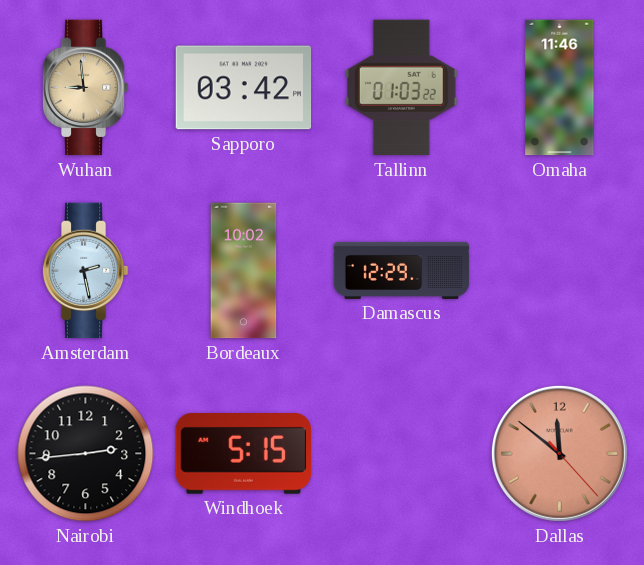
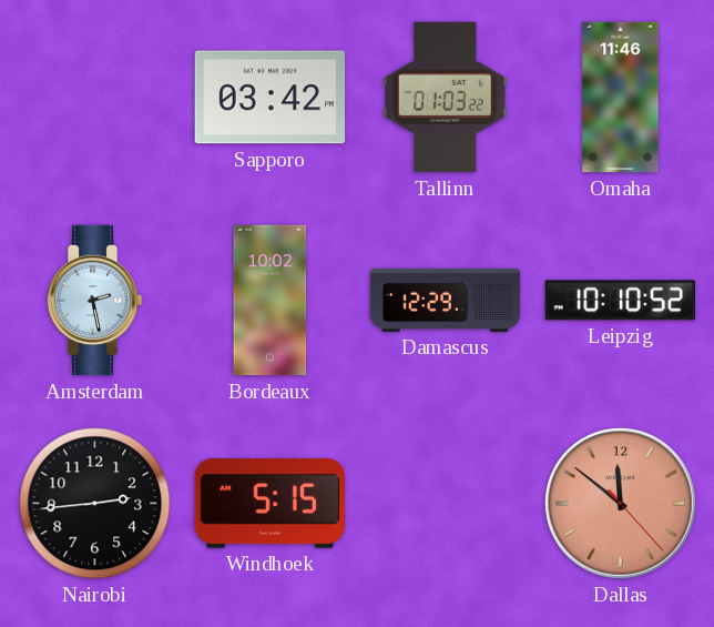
Wuhan: 8:59 -> none
Leipzig: none -> 10:10
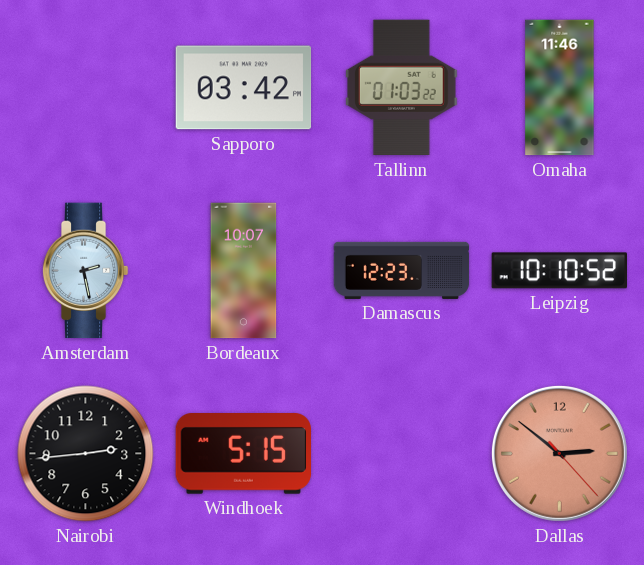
Bordeaux: 10:02 -> 10:07
Damascus: 12:29 -> 12:23
Dallas: 11:51 -> 2:51
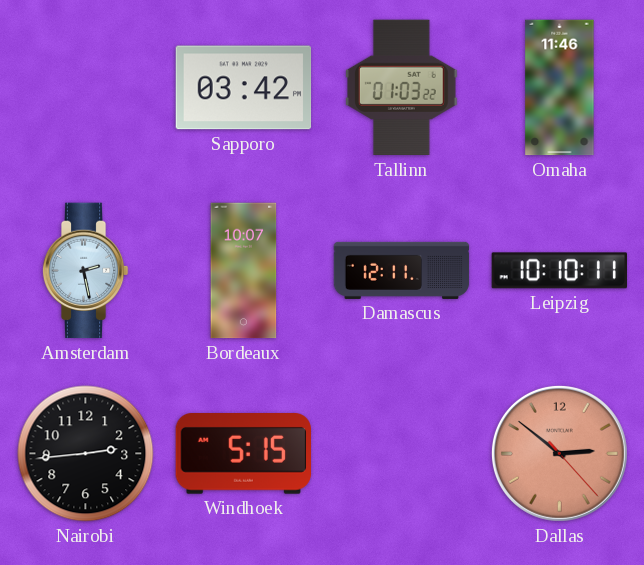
Damascus: 12:23 -> 12:11
Leipzig: 10:10:52 -> 10:10:11
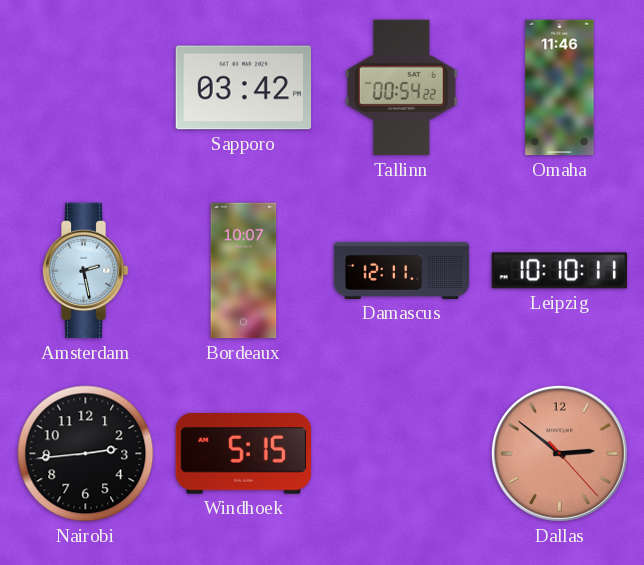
Tallinn: 01:03 -> 00:54
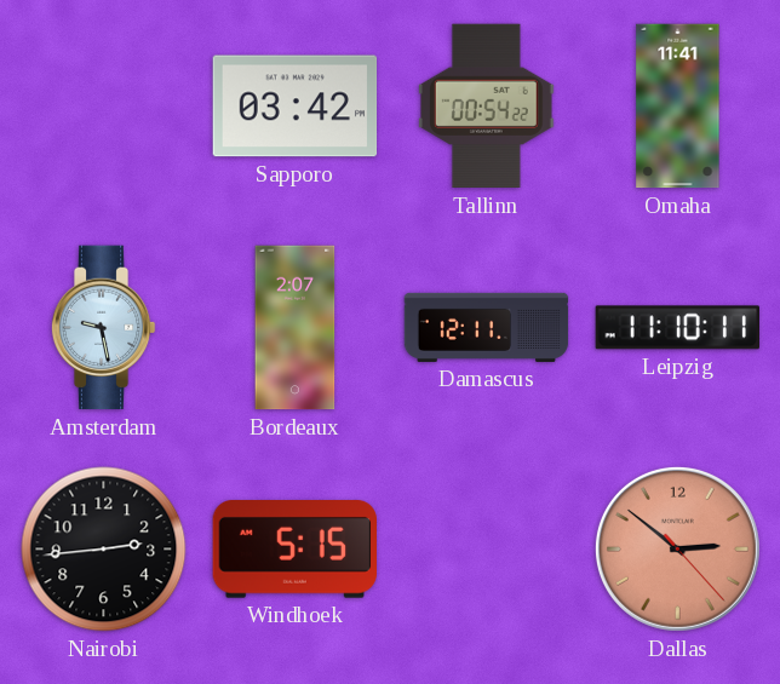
Omaha: 11:46 -> 11:41
Amsterdam: 2:28 -> 9:28
Bordeaux: 10:07 -> 2:07
Leipzig: 10:10 -> 11:10
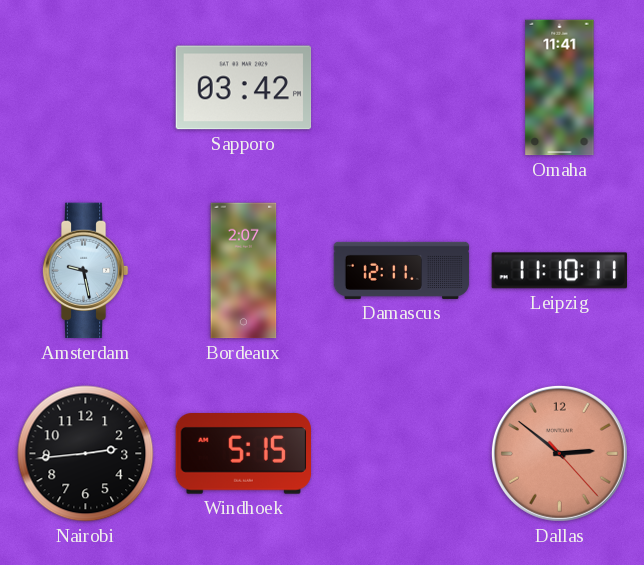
Tallinn: 00:54 -> none
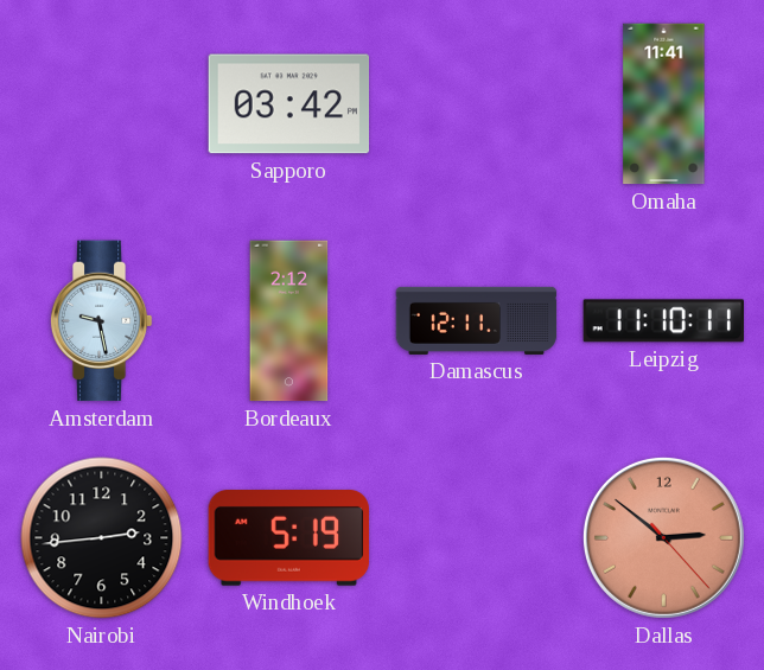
Bordeaux: 2:07 -> 2:12
Windhoek: 5:15 -> 5:19
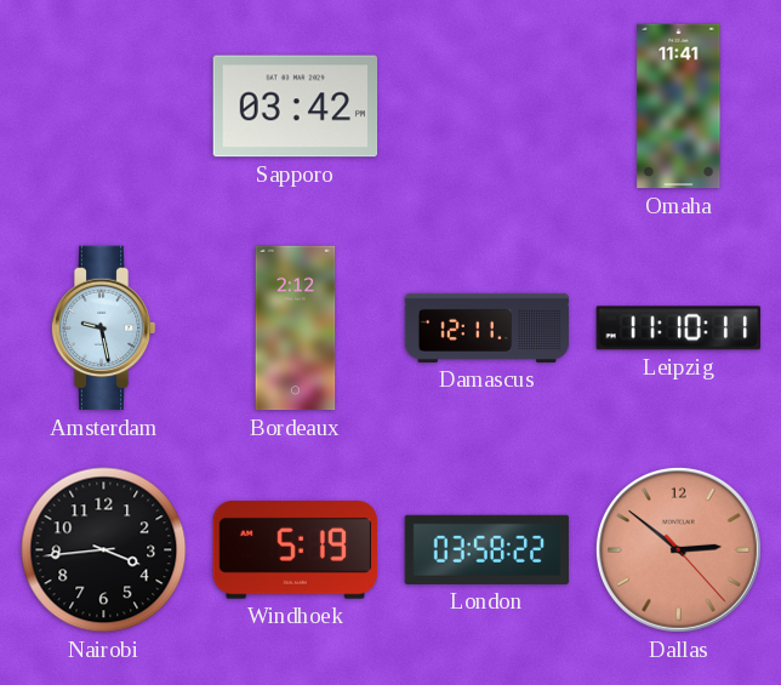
Nairobi: 2:44 -> 3:44
London: none -> 03:58
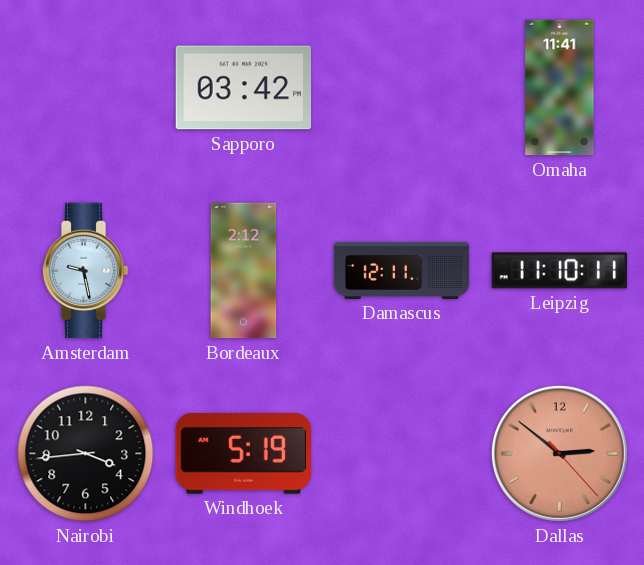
London: 03:58 -> none
